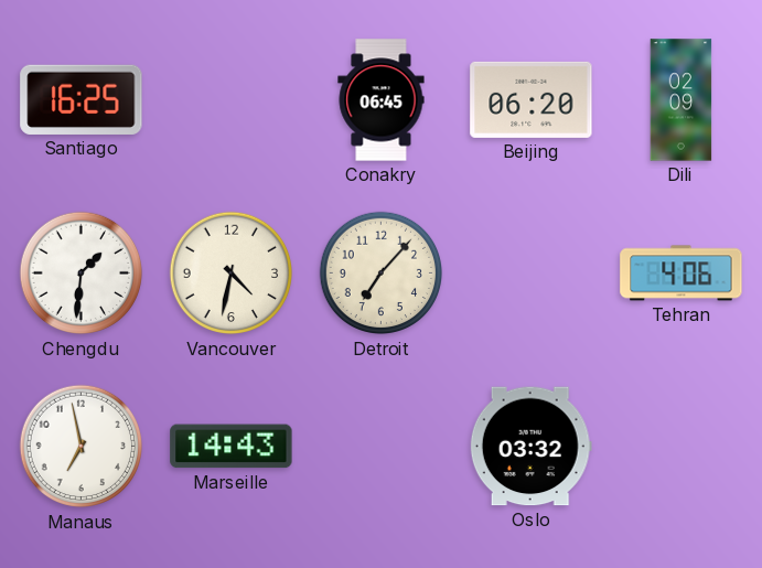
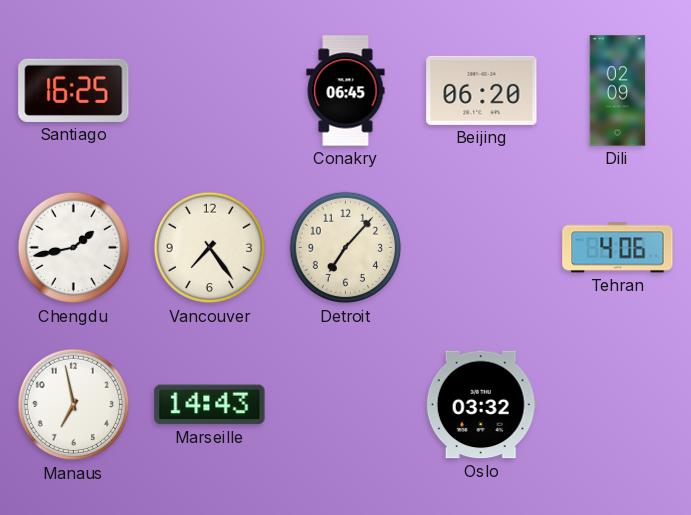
Chengdu: 1:31 -> 1:43
Vancouver: 4:32 -> 7:24
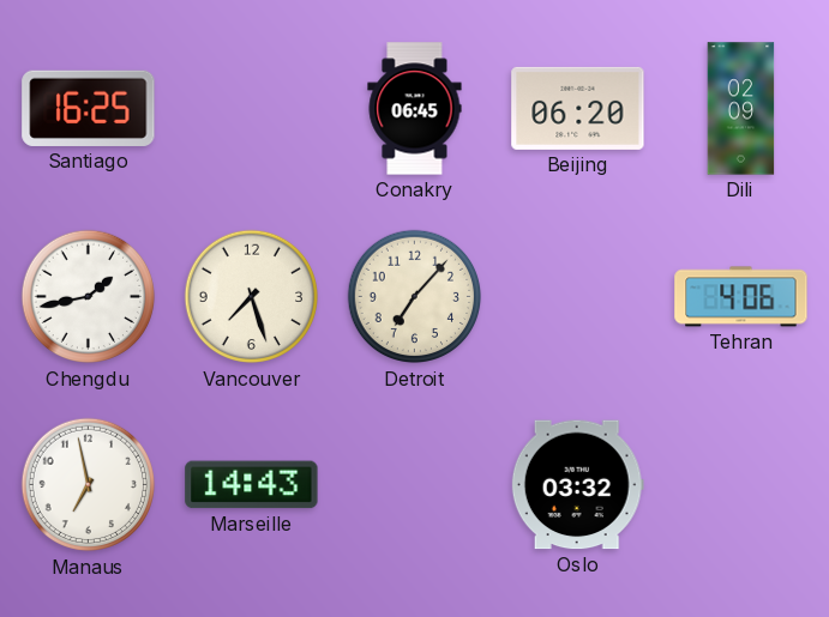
Vancouver: 7:24 -> 7:27
